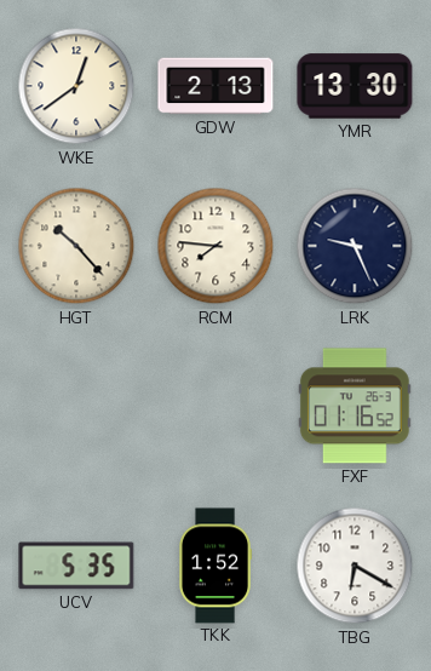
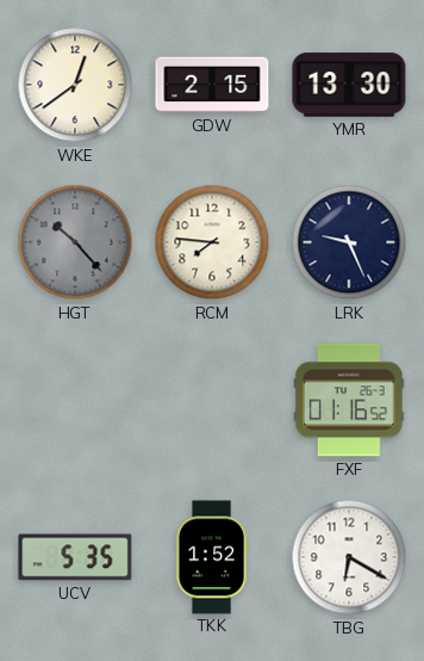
GDW: 2:13 -> 2:15
HGT dial: cream -> grey
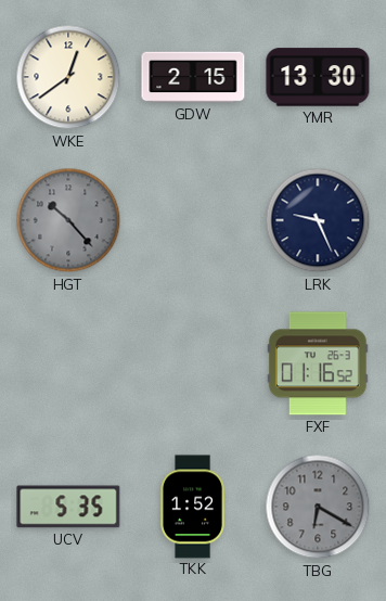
RCM: 7:46 -> none
TBG dial: white -> grey
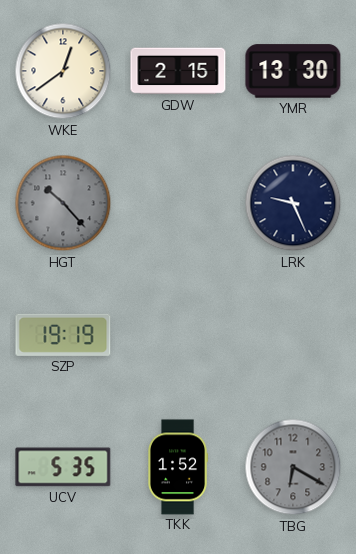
SZP: none -> 19:19
FXF: 01:16 -> none
